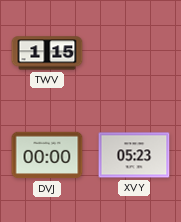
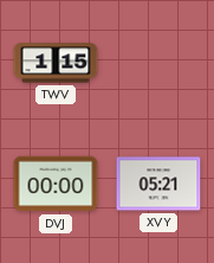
XVY: 05:23 -> 05:21
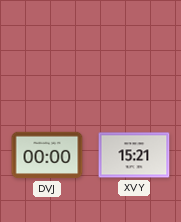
TWV: 1:15 -> none
XVY: 05:21 -> 15:21
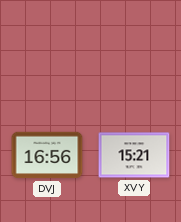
DVJ: 00:00 -> 16:56
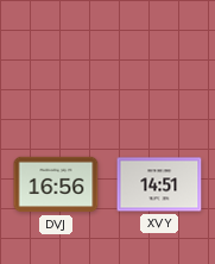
XVY: 15:21 -> 14:51
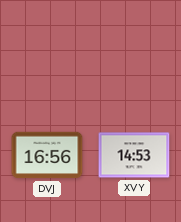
XVY: 14:51 -> 14:53
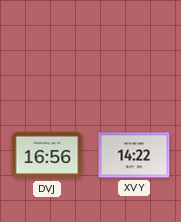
XVY: 14:53 -> 14:22
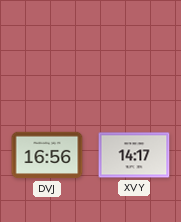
XVY: 14:22 -> 14:17
